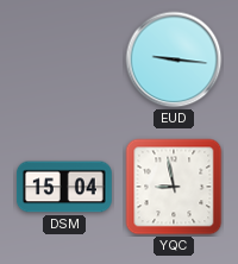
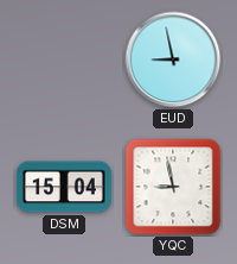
EUD: 9:16 -> 8:58
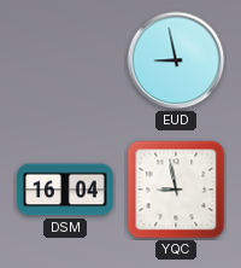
DSM: 15:04 -> 16:04
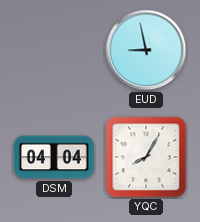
DSM: 16:04 -> 04:04
YQC: 8:58 -> 8:05
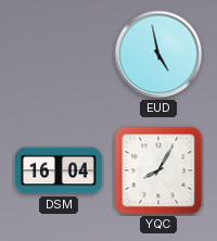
EUD: 8:58 -> 4:58
DSM: 04:04 -> 16:04
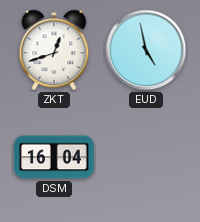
ZKT: none -> 12:42
YQC: 8:05 -> none
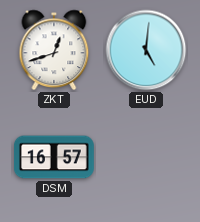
EUD: 4:58 -> 5:01
DSM: 16:04 -> 16:57
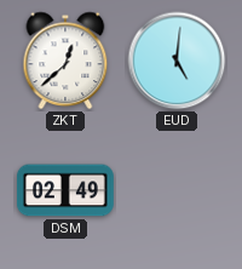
ZKT: 12:42 -> 12:38
DSM: 16:57 -> 02:49
